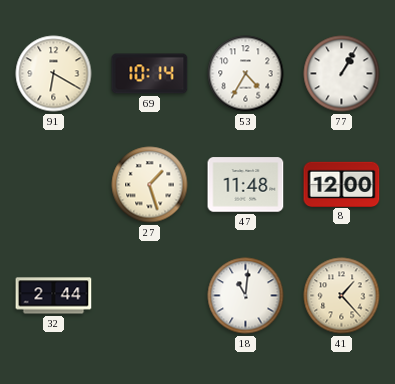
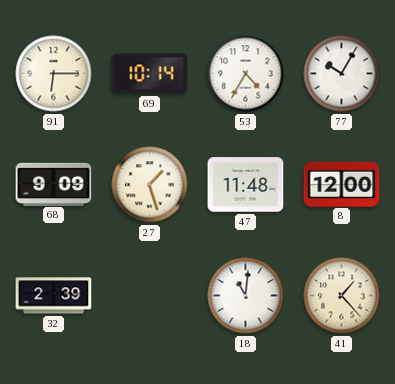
91: 6:20 -> 6:15
77: 1:05 -> 10:05
68: none -> 9:09
32: 2:44 -> 2:39
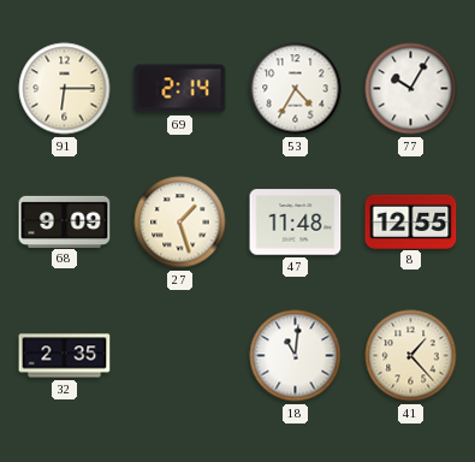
69: 10:14 -> 2:14
8: 12:00 -> 12:55
32: 2:39 -> 2:35
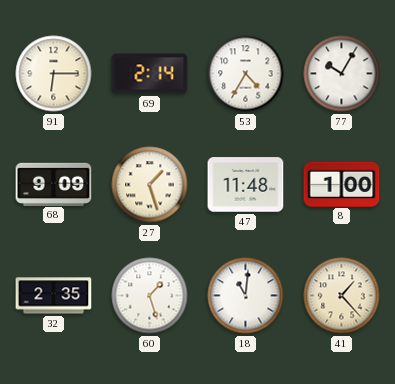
8: 12:55 -> 1:00
60: none -> 1:27
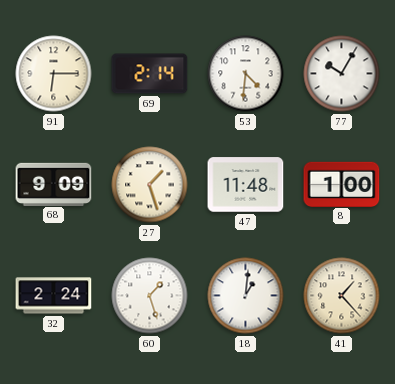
53: 4:35 -> 4:31
32: 2:35 -> 2:24
18: 11:01 -> 1:01
